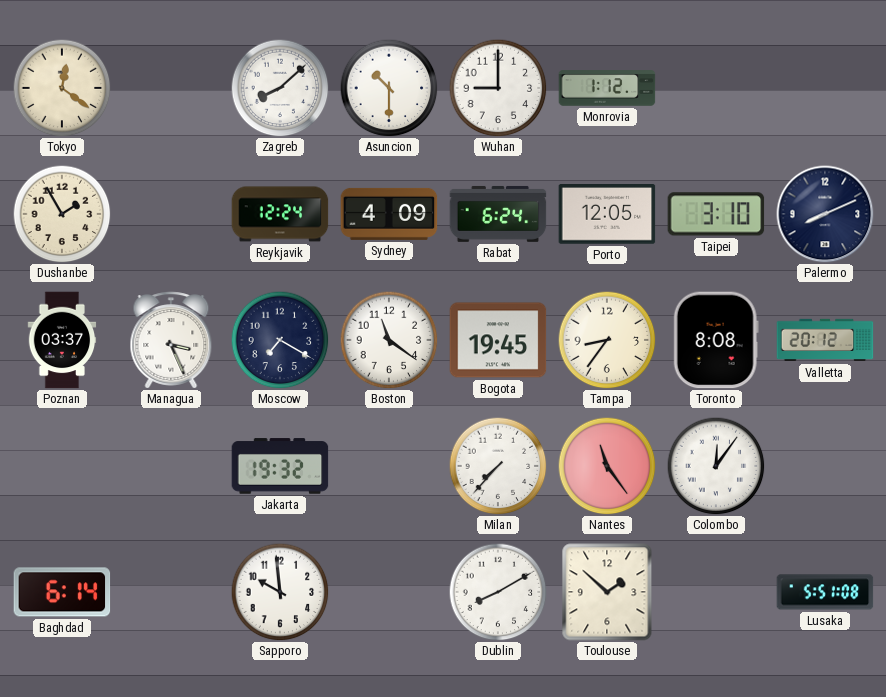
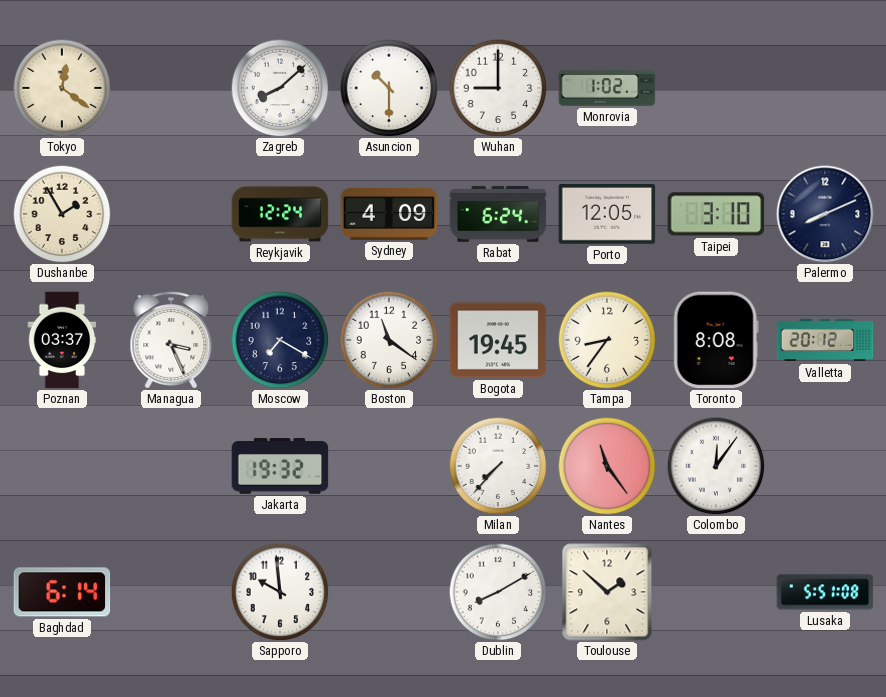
Monrovia: 1:12 -> 1:02
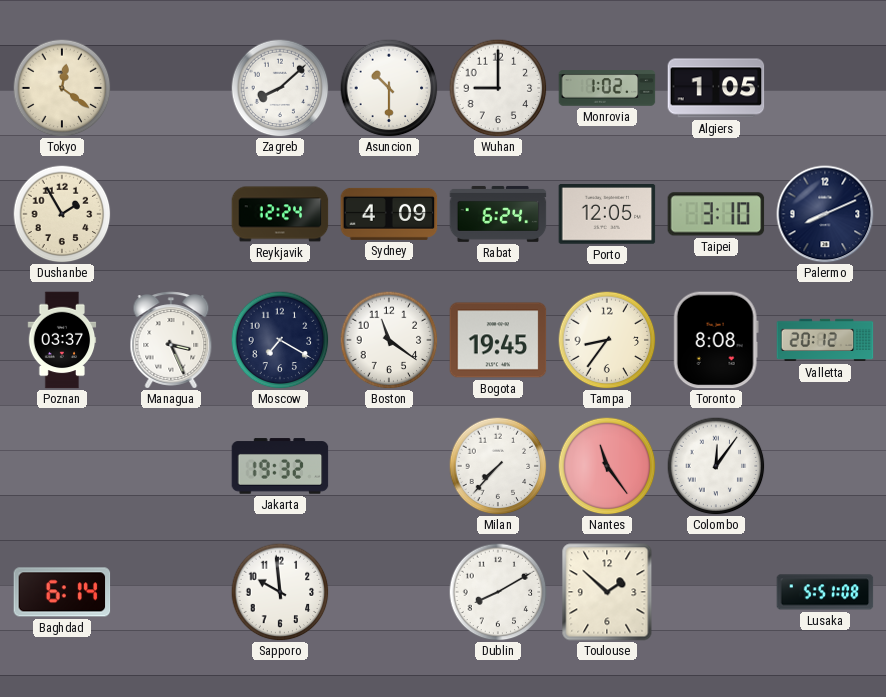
Algiers: none -> 1:05
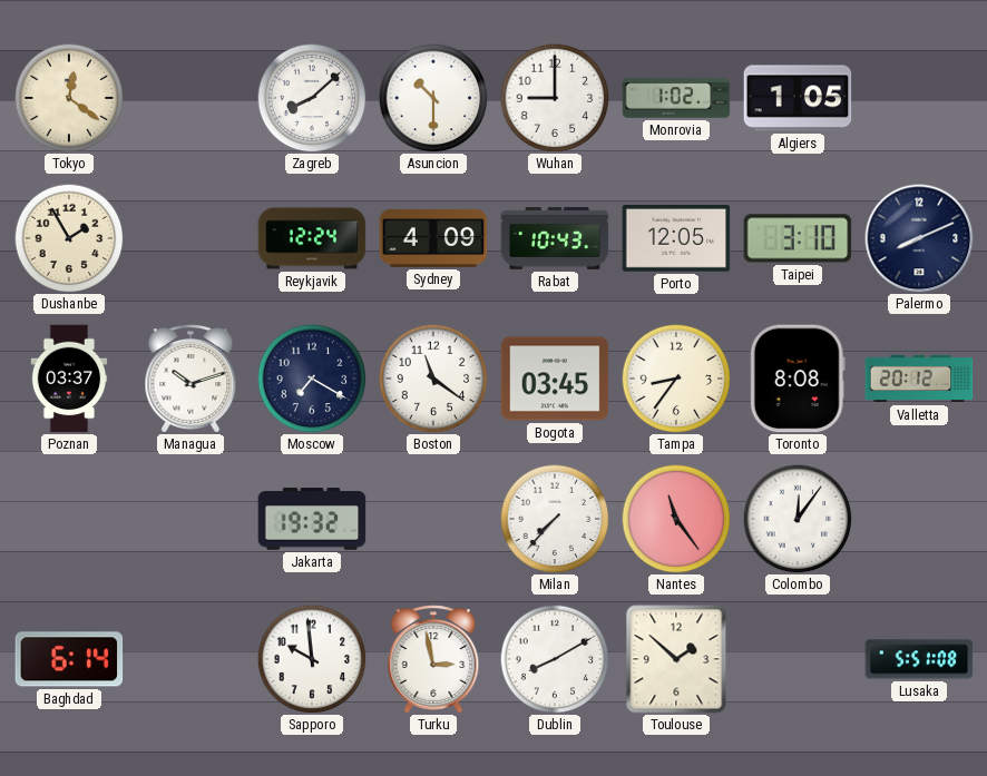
Rabat: 6:24 -> 10:43
Managua: 3:26 -> 10:12
Bogota: 19:45 -> 03:45
Turku: none -> 2:58
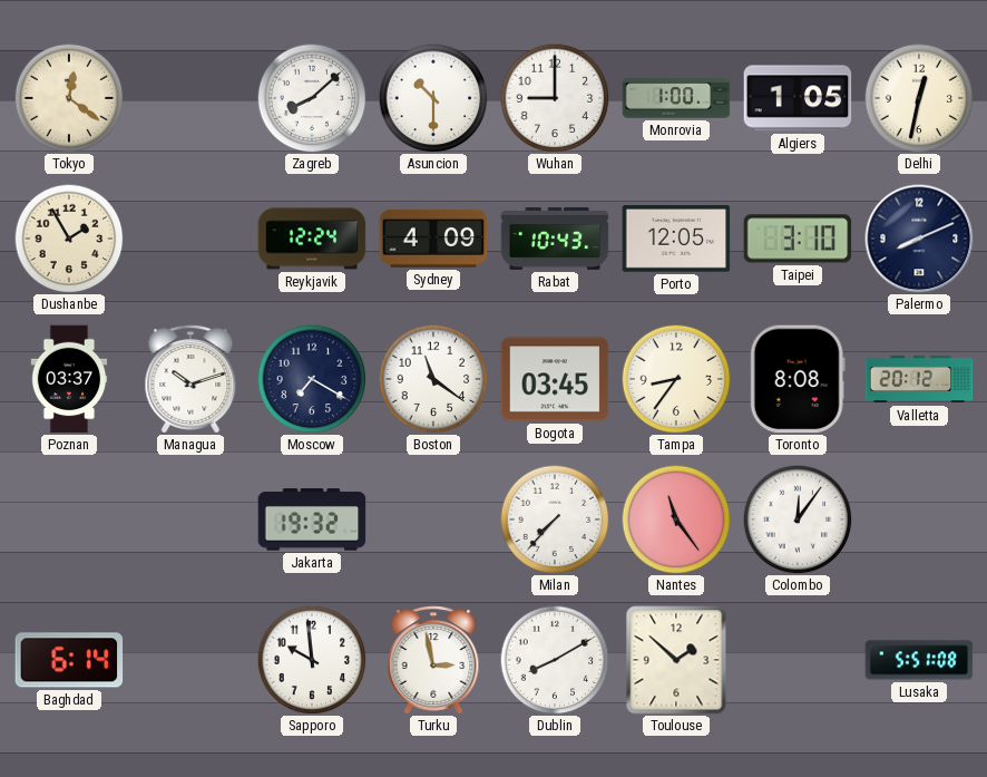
Monrovia: 1:02 -> 1:00
Delhi: none -> 12:32
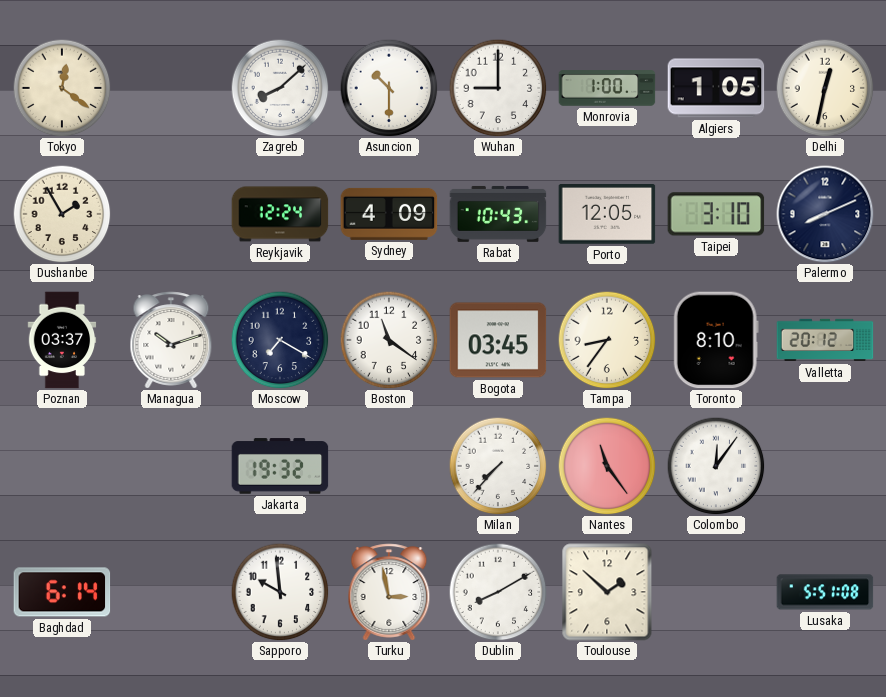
Toronto: 8:08 -> 8:10
